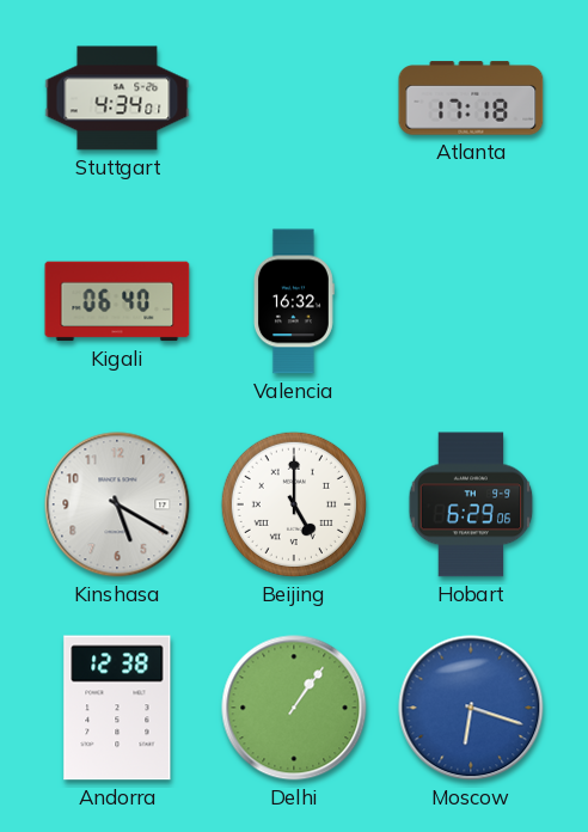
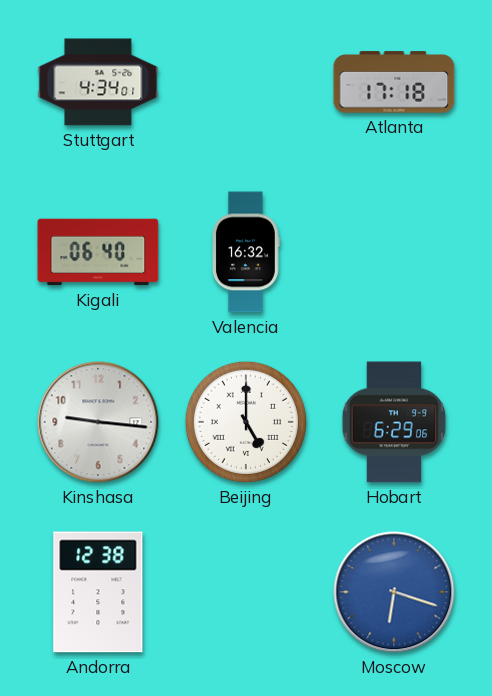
Kinshasa: 5:20 -> 9:16
Delhi: 1:06 -> none
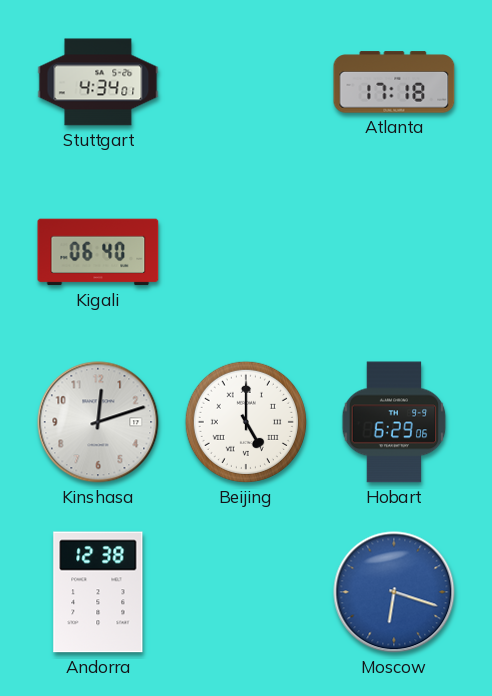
Valencia: 16:32 -> none
Kinshasa: 9:16 -> 12:12
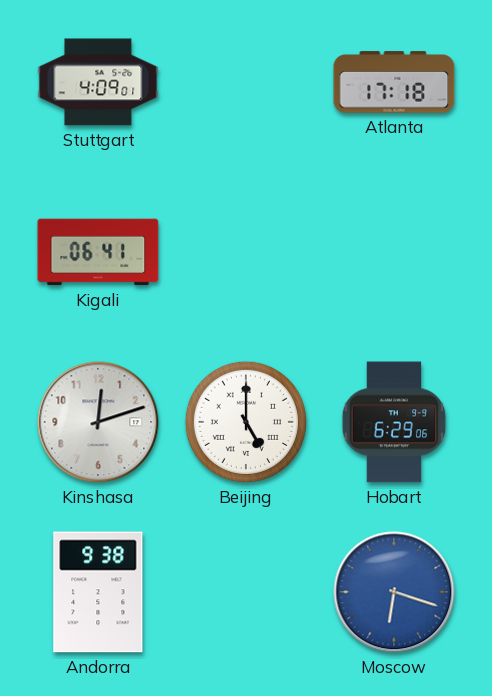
Stuttgart: 4:34 -> 4:09
Kigali: 06:40 -> 06:41
Andorra: 12:38 -> 9:38
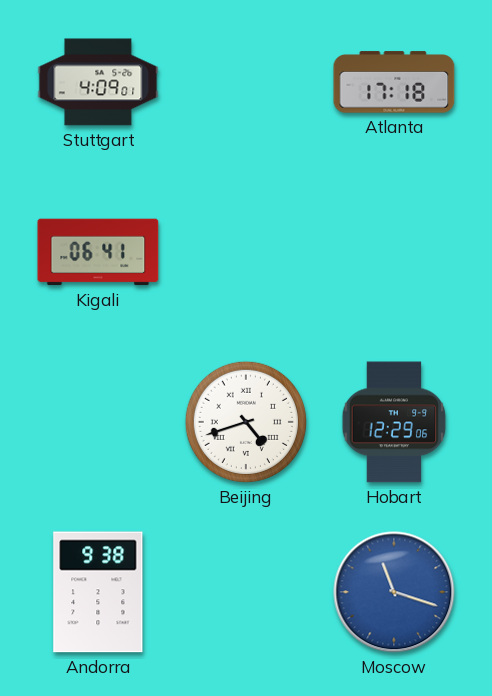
Kinshasa: 12:12 -> none
Beijing: 5:00 -> 4:42
Hobart: 6:29 -> 12:29
Moscow: 6:18 -> 11:18
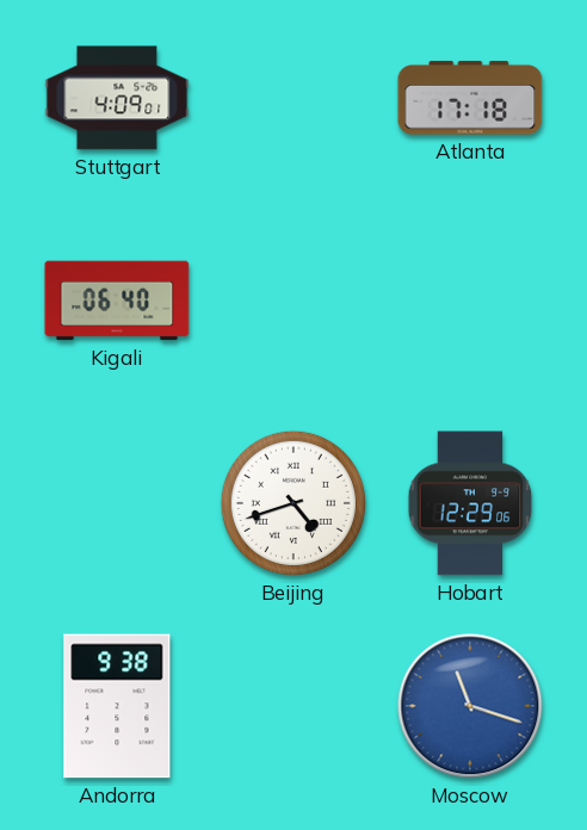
Kigali: 06:41 -> 06:40
